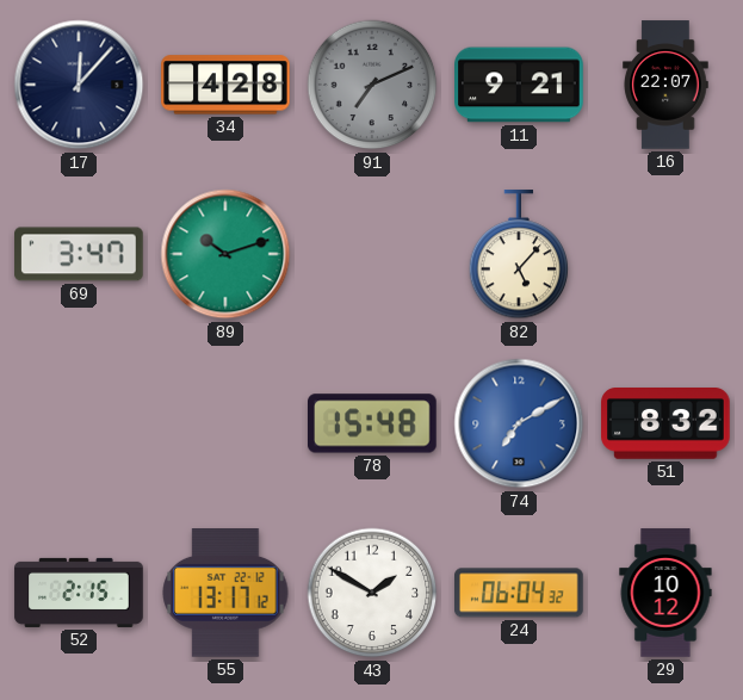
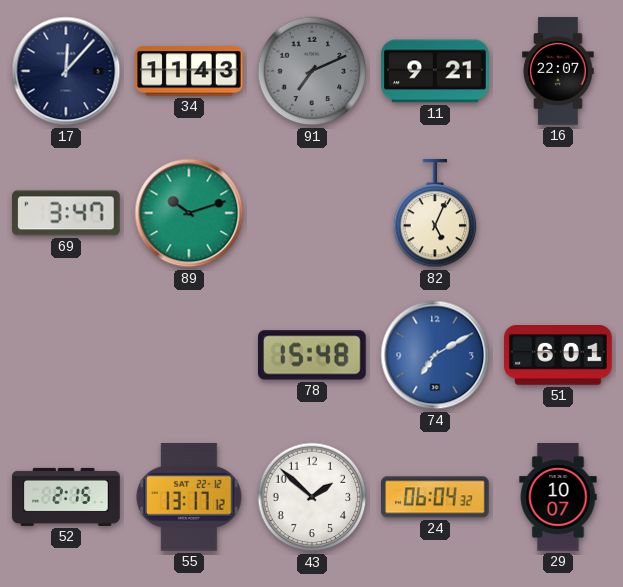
34: 4:28 -> 11:43
82: 5:07 -> 5:04
51: 8:32 -> 6:01
43: 1:50 -> 1:52
29: 10:12 -> 10:07
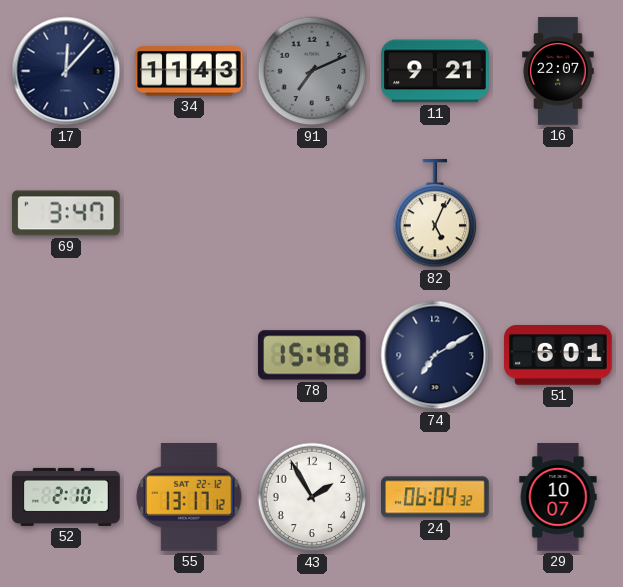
89: 10:12 -> none
74 dial: blue -> navy
52: 2:15 -> 2:10
43: 1:52 -> 1:55
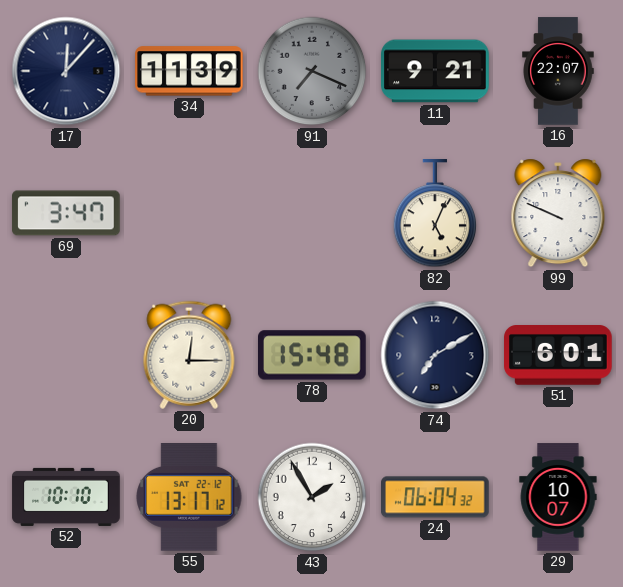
34: 11:43 -> 11:39
91: 7:11 -> 7:19
99: none -> 9:49
20: none -> 12:15
52: 2:10 -> 10:10
